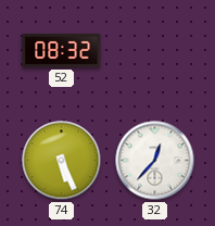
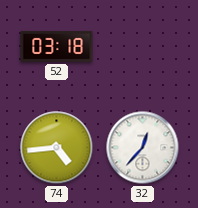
52: 08:32 -> 03:18
74: 5:26 -> 4:44
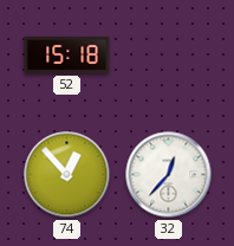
52: 03:18 -> 15:18
74: 4:44 -> 12:53
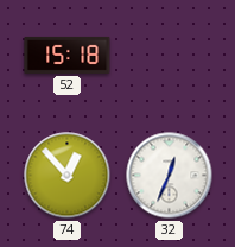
32: 12:37 -> 12:34
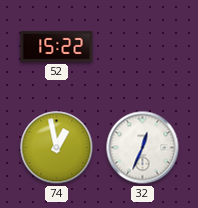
52: 15:18 -> 15:22
74: 12:53 -> 12:58
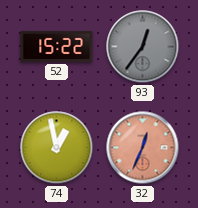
93: none -> 12:36
32 dial: white -> salmon
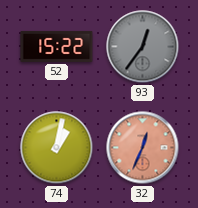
74: 12:58 -> 1:02
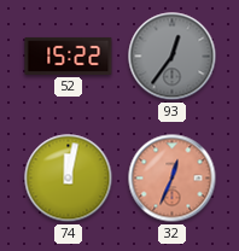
74: 1:02 -> 12:02
